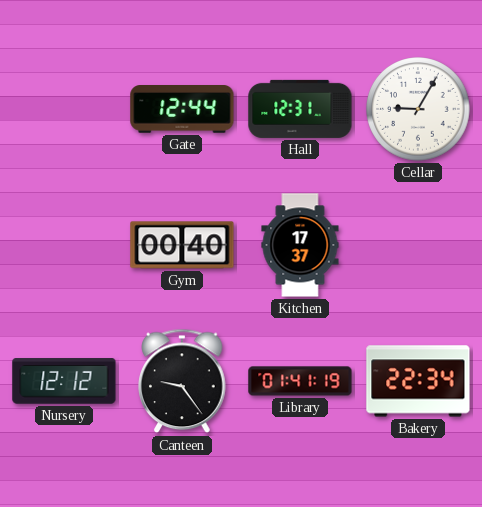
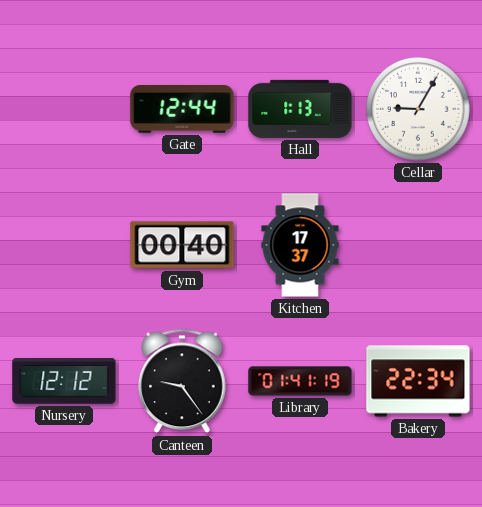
Hall: 12:31 -> 1:13
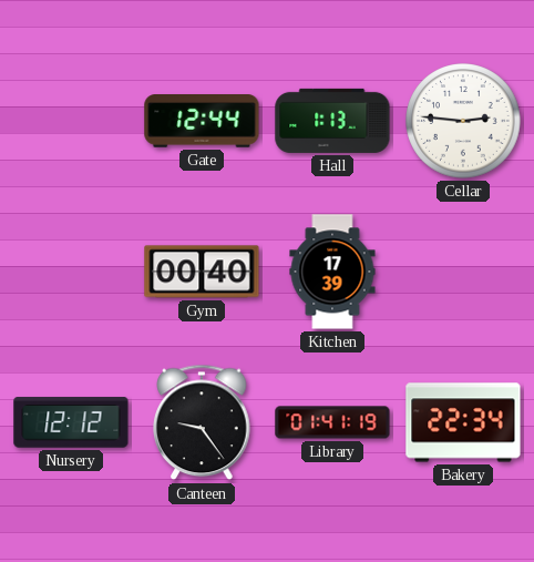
Cellar: 9:05 -> 2:46
Kitchen: 17:37 -> 17:39
